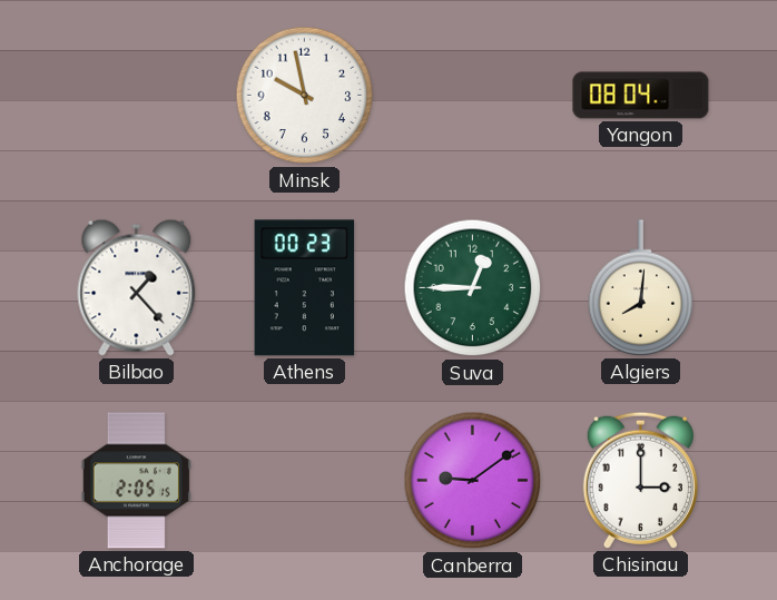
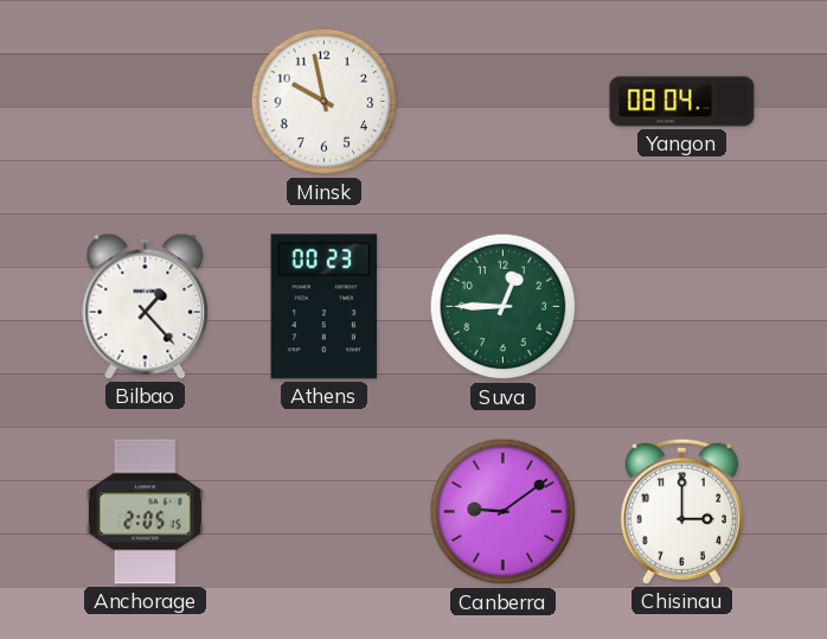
Algiers: 8:01 -> none
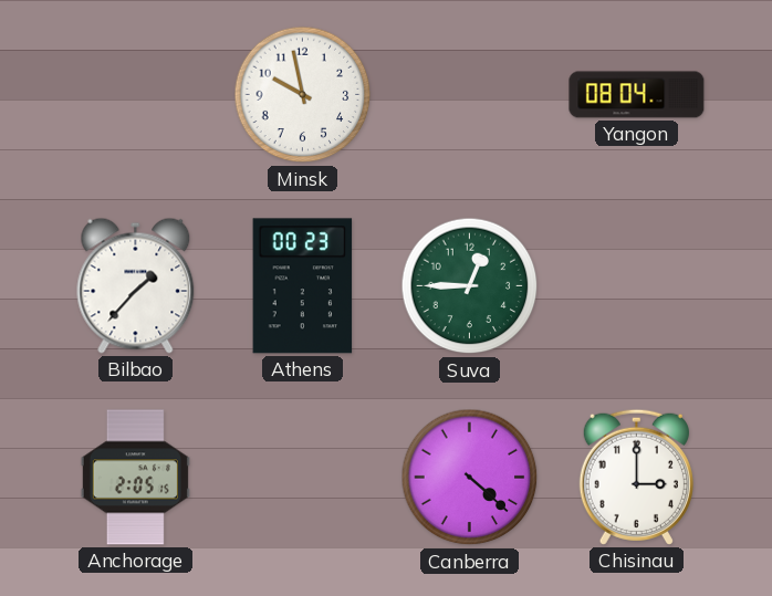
Bilbao: 1:23 -> 1:37
Canberra: 9:09 -> 4:22
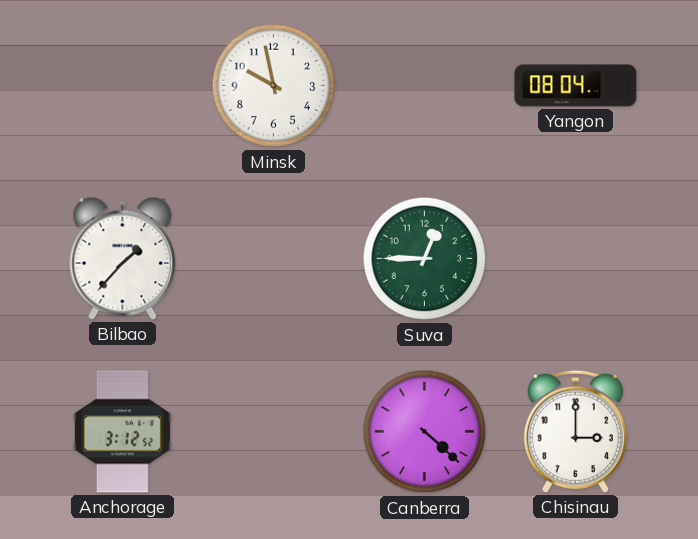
Athens: 00:23 -> none
Anchorage: 2:05 -> 3:12
